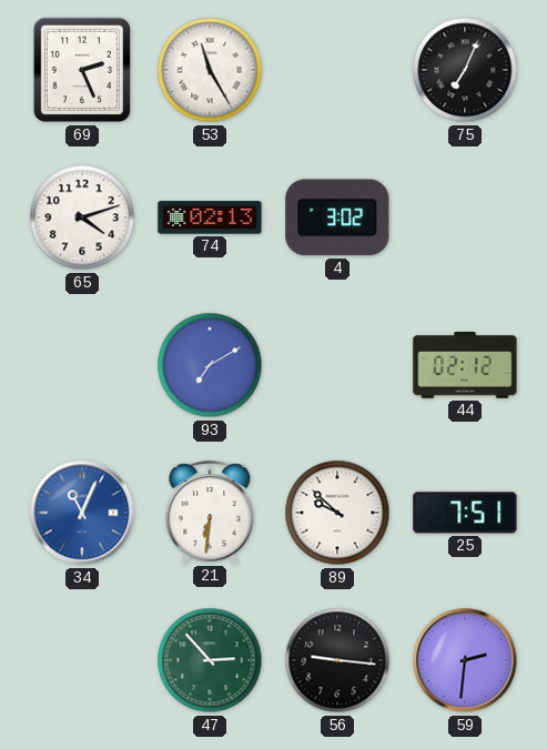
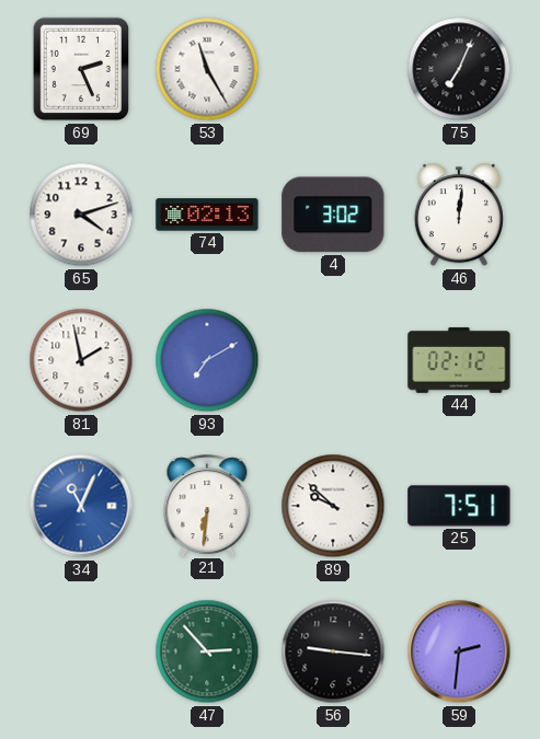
46: none -> 12:01
81: none -> 1:58
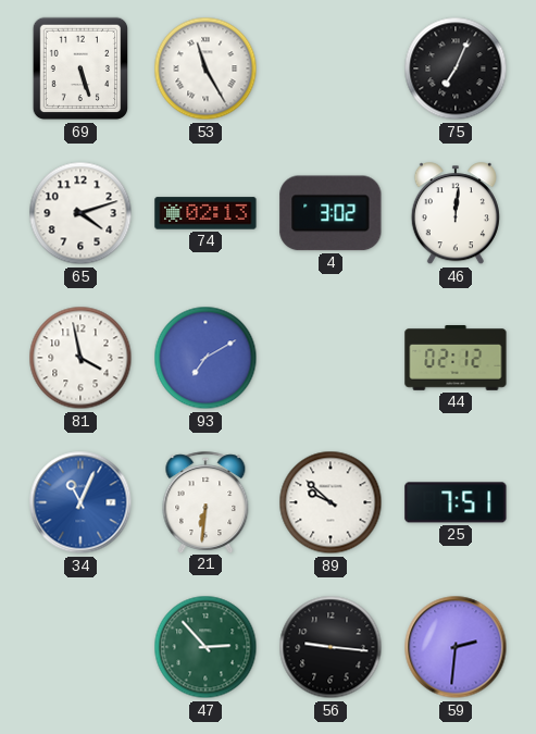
69: 2:26 -> 5:27
81: 1:58 -> 3:58
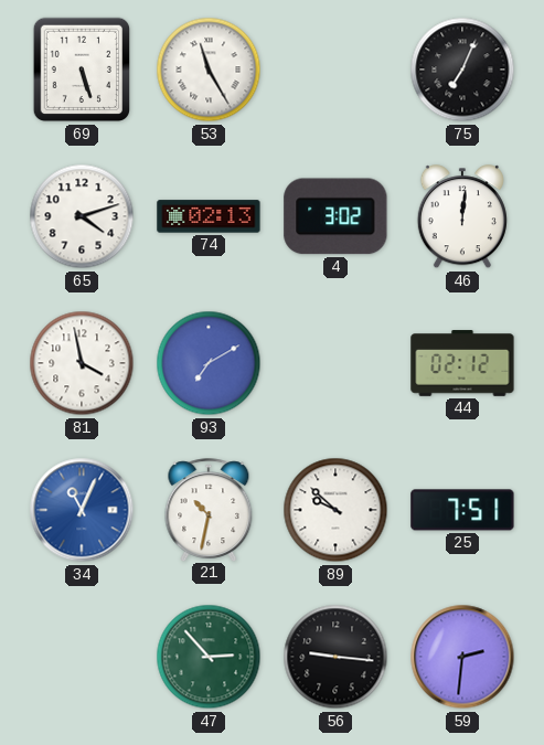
21: 6:31 -> 10:32
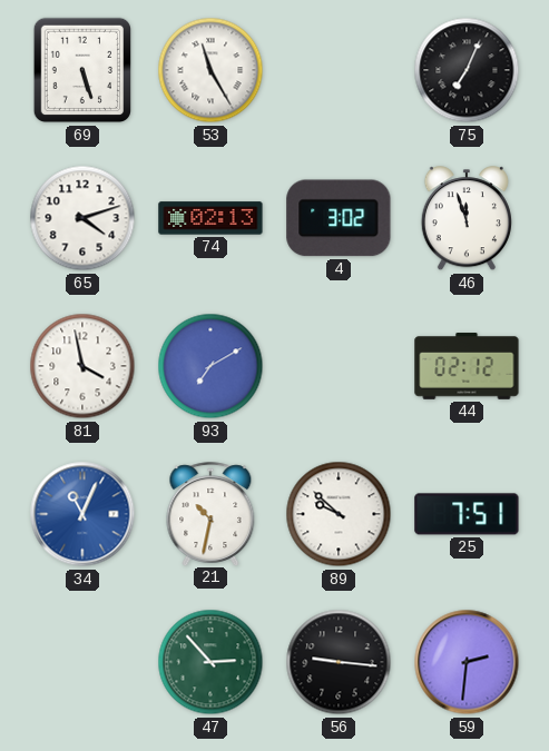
46: 12:01 -> 11:57
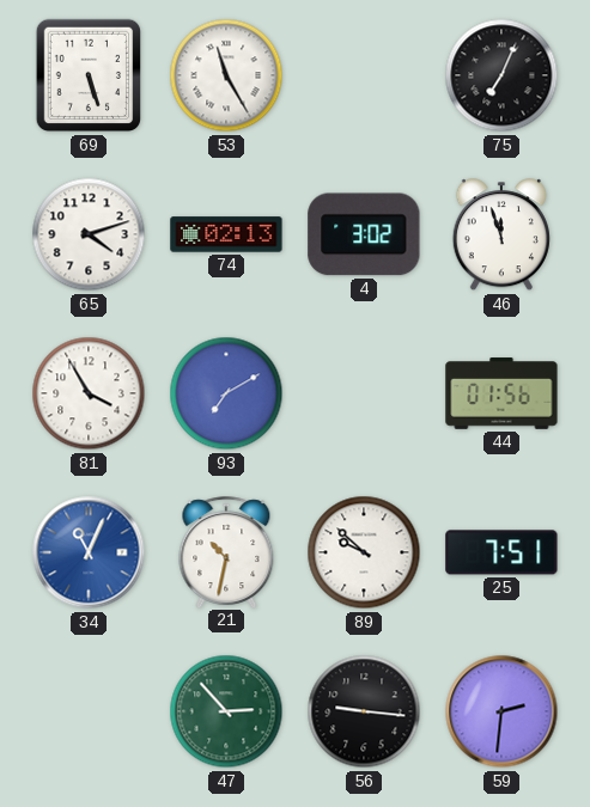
81: 3:58 -> 3:55
44: 02:12 -> 01:56
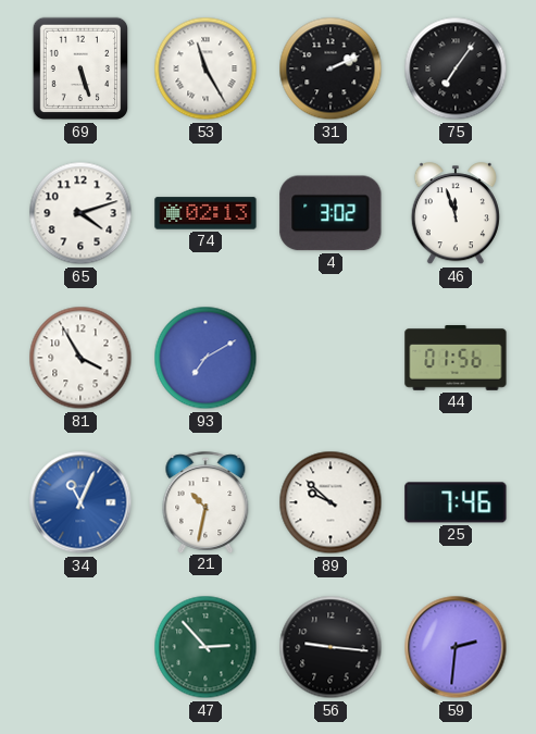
31: none -> 2:11
75: 7:04 -> 7:06
25: 7:51 -> 7:46
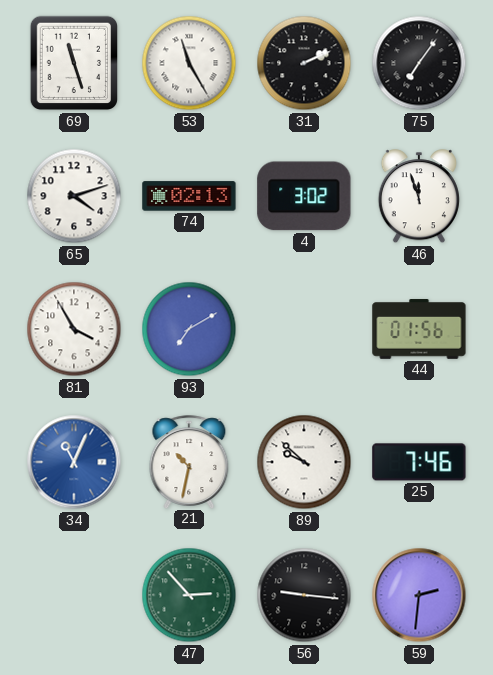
69: 5:27 -> 11:27
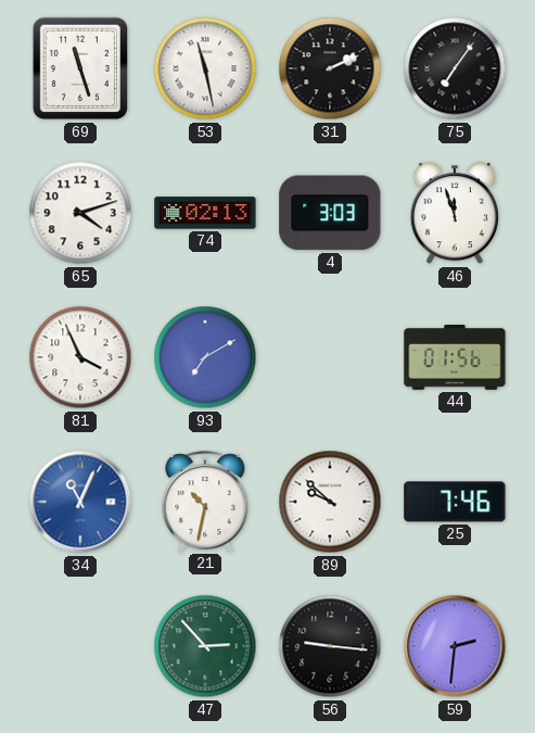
53: 11:25 -> 11:28
4: 3:02 -> 3:03
81: 3:55 -> 3:56
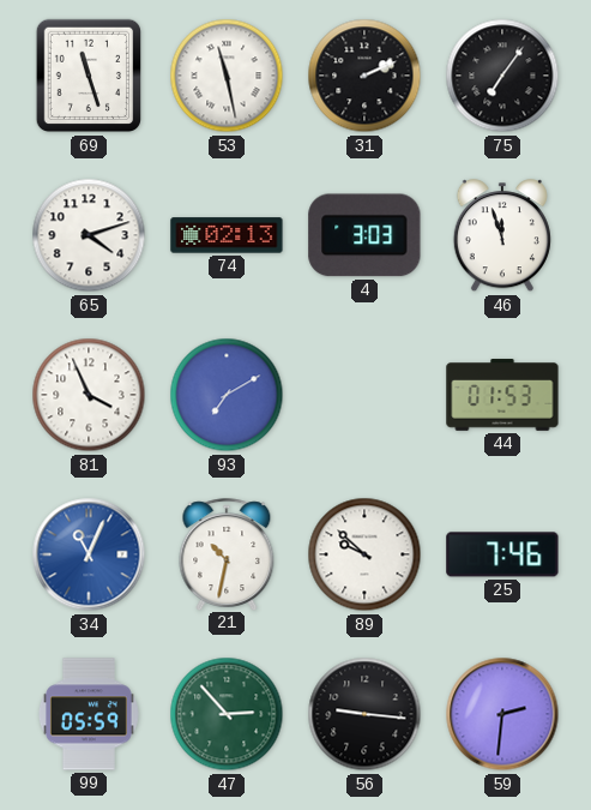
44: 01:56 -> 01:53
99: none -> 05:59
